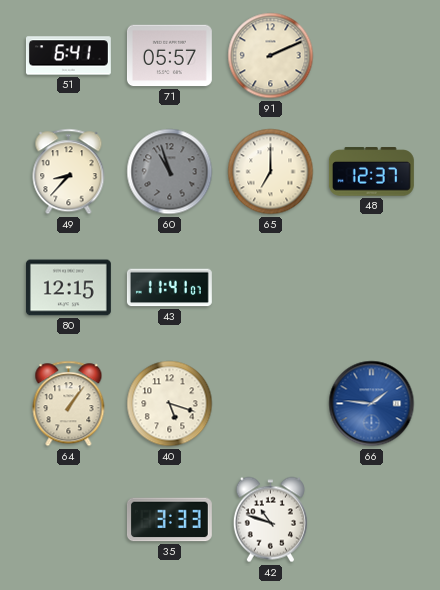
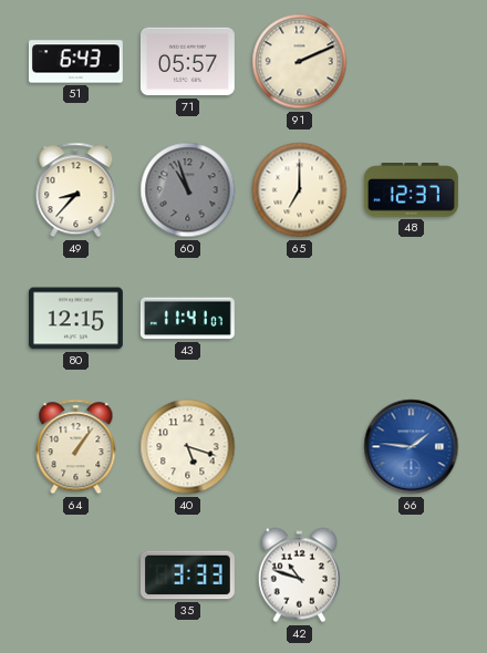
51: 6:41 -> 6:43
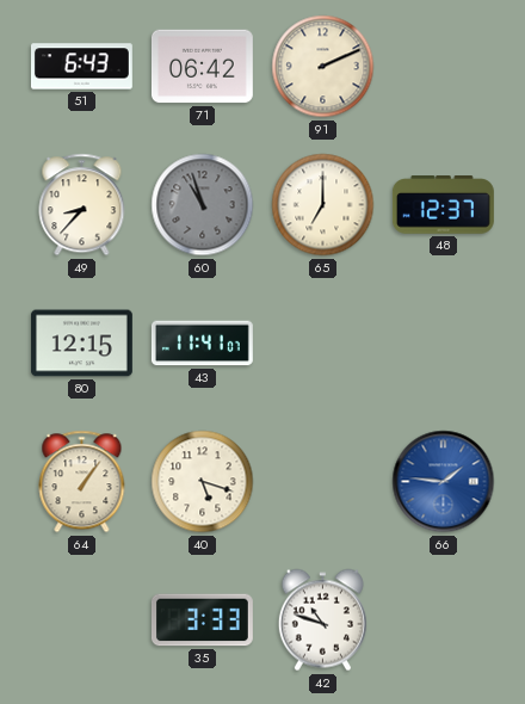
71: 05:57 -> 06:42
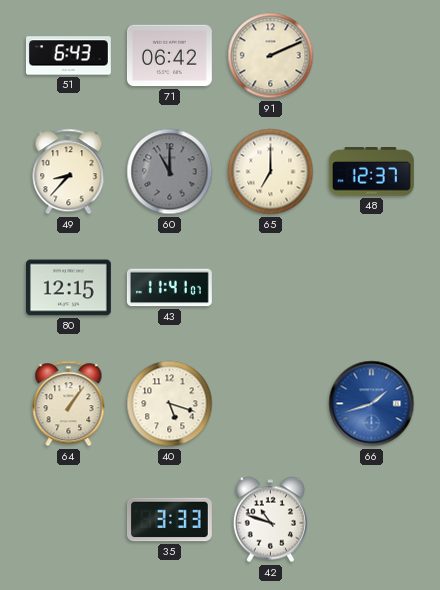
60: 10:57 -> 11:00
66: 1:46 -> 1:42
